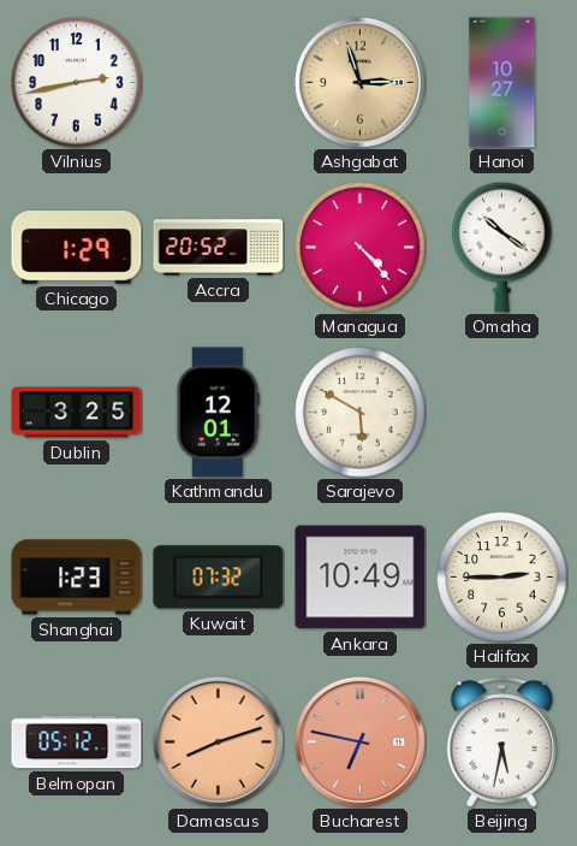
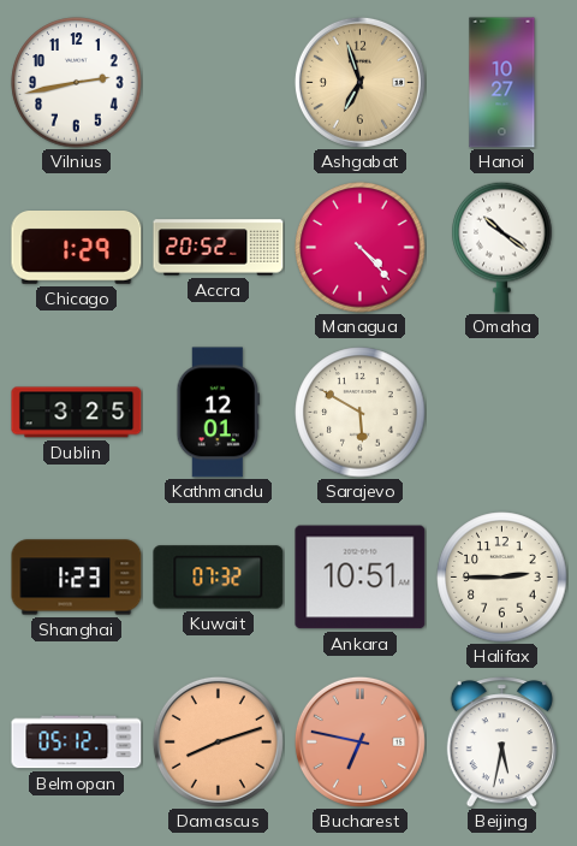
Ashgabat: 2:57 -> 6:57
Ankara: 10:49 -> 10:51
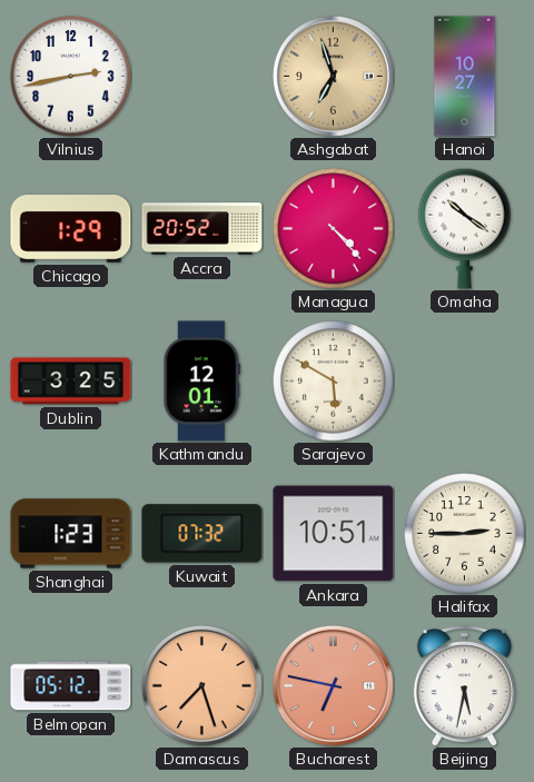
Damascus: 8:12 -> 7:27
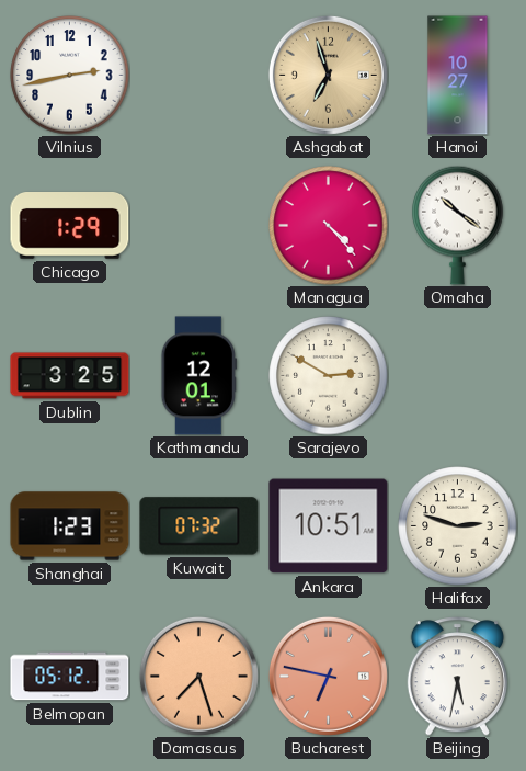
Accra: 20:52 -> none
Sarajevo: 5:50 -> 2:50
Halifax: 2:45 -> 2:48
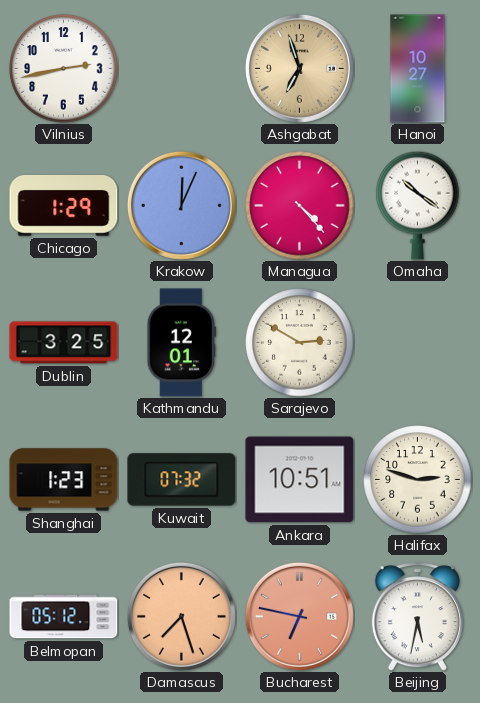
Krakow: none -> 12:04
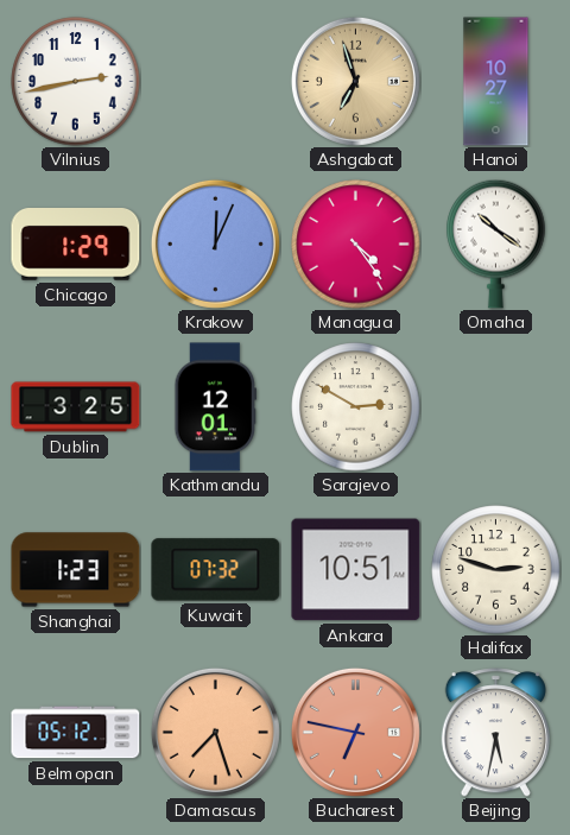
Managua: 4:23 -> 4:24
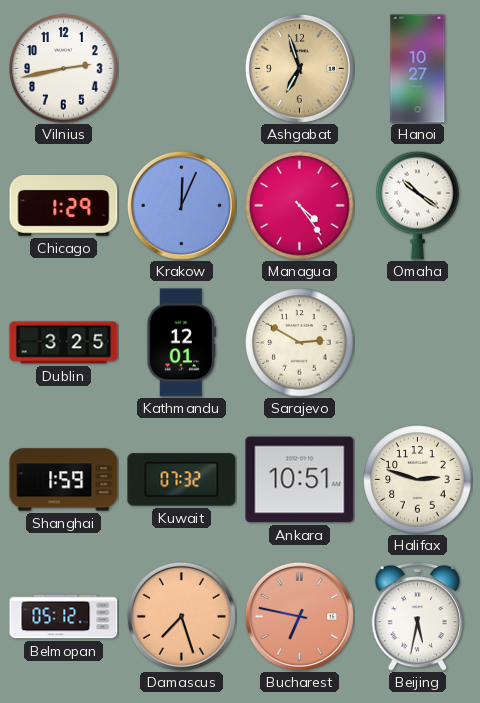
Shanghai: 1:23 -> 1:59
